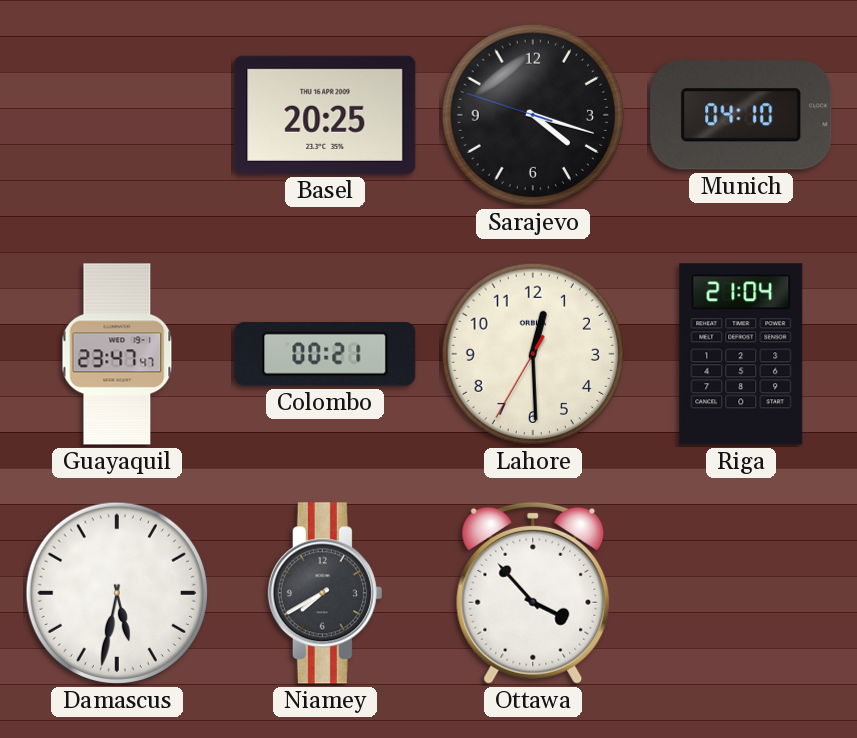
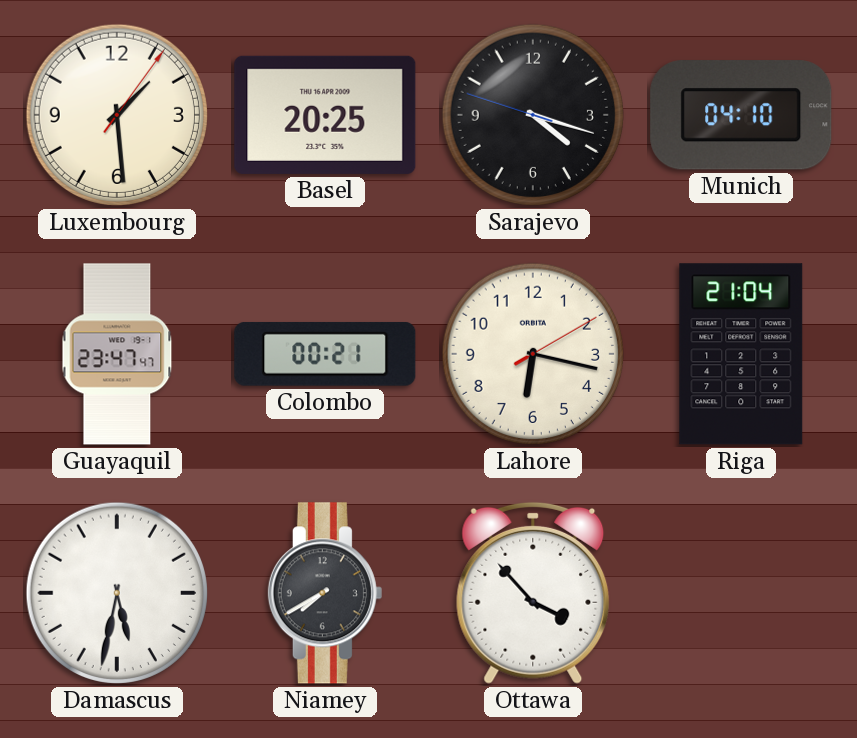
Luxembourg: none -> 1:29
Lahore: 12:29 -> 6:17
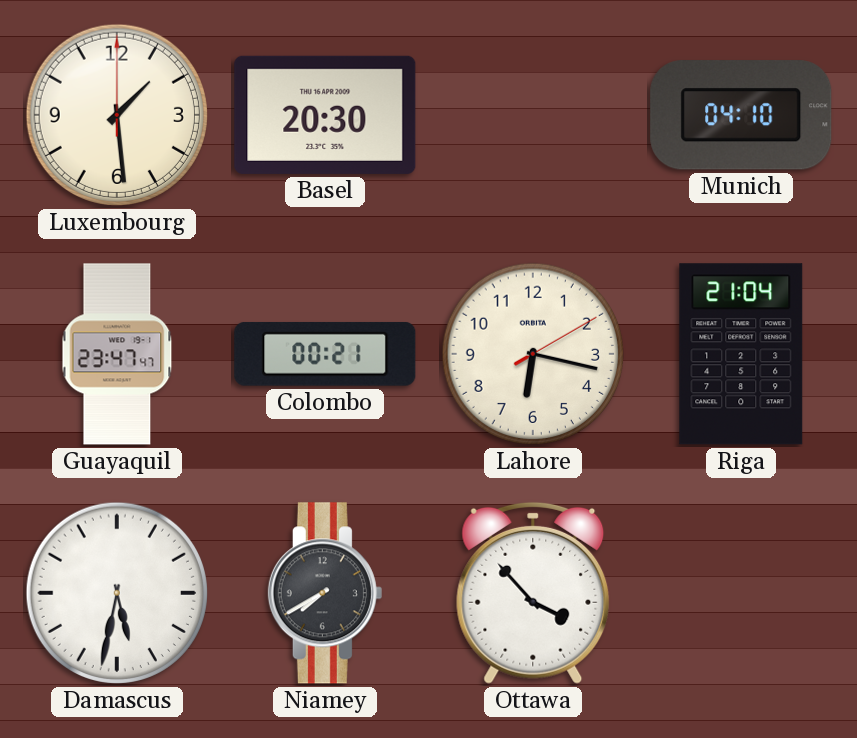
Luxembourg: 1:29:06 -> 1:29:00
Basel: 20:25 -> 20:30
Sarajevo: 4:17 -> none
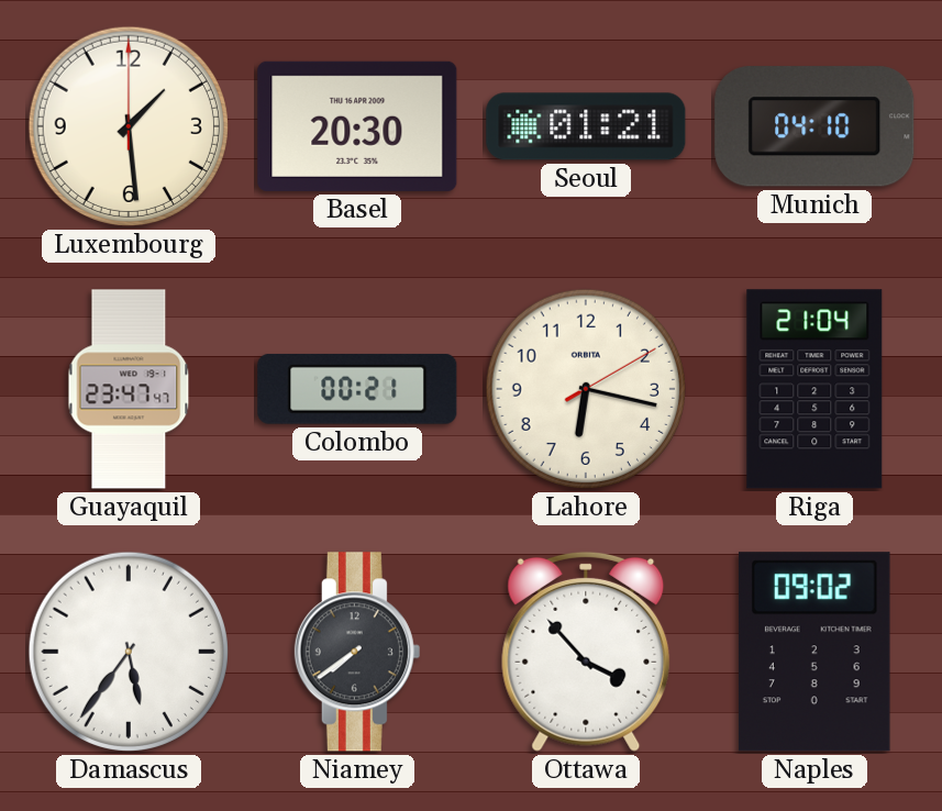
Seoul: none -> 01:21
Damascus: 5:32 -> 5:36
Niamey: 7:40 -> 7:39
Naples: none -> 09:02
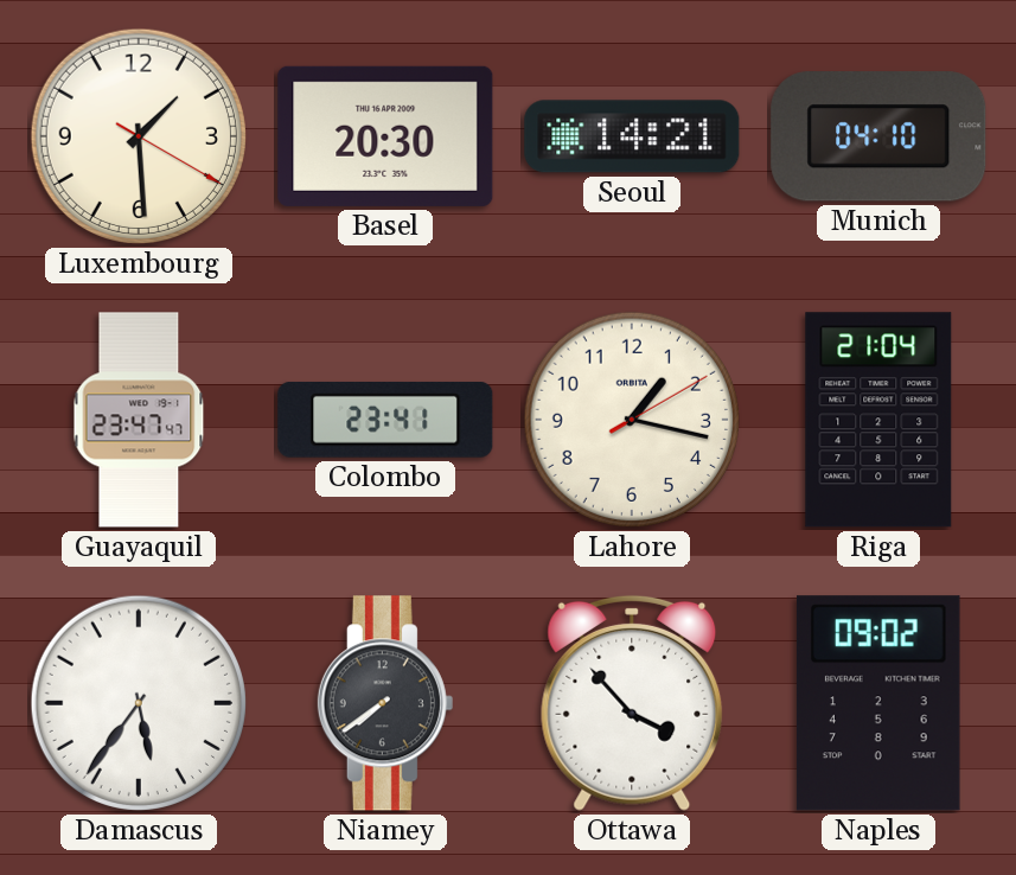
Luxembourg: 1:29:00 -> 1:29:20
Seoul: 01:21 -> 14:21
Colombo: 00:21 -> 23:41
Lahore: 6:17 -> 1:17
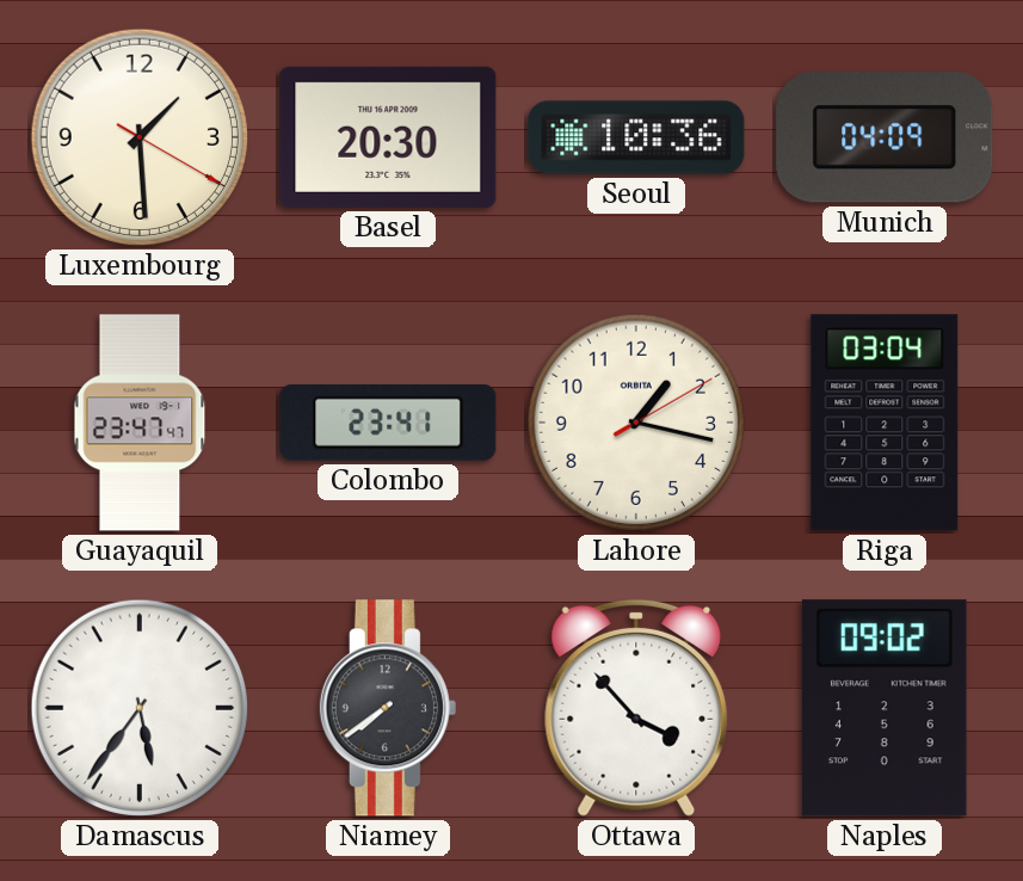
Seoul: 14:21 -> 10:36
Munich: 04:10 -> 04:09
Riga: 21:04 -> 03:04
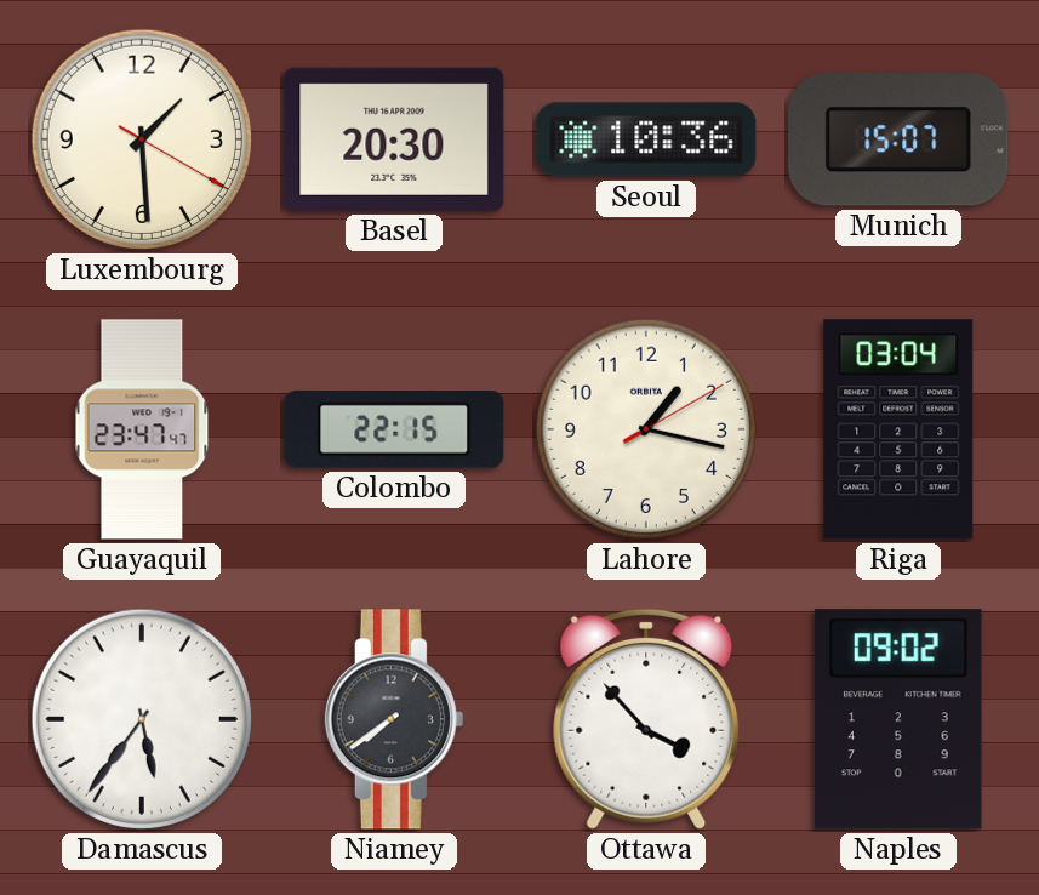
Munich: 04:09 -> 15:07
Colombo: 23:41 -> 22:15
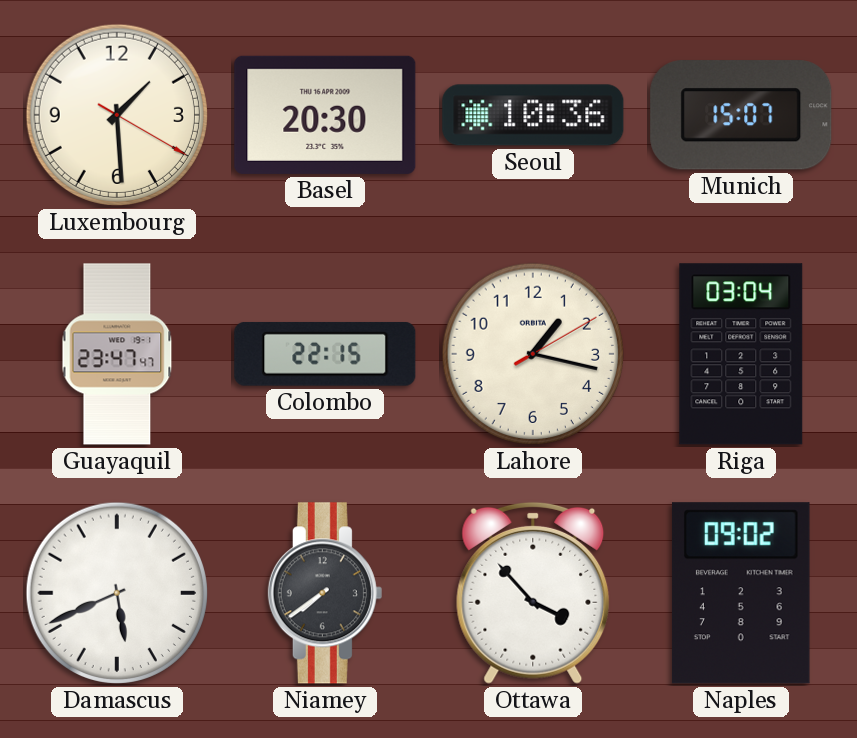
Damascus: 5:36 -> 5:41
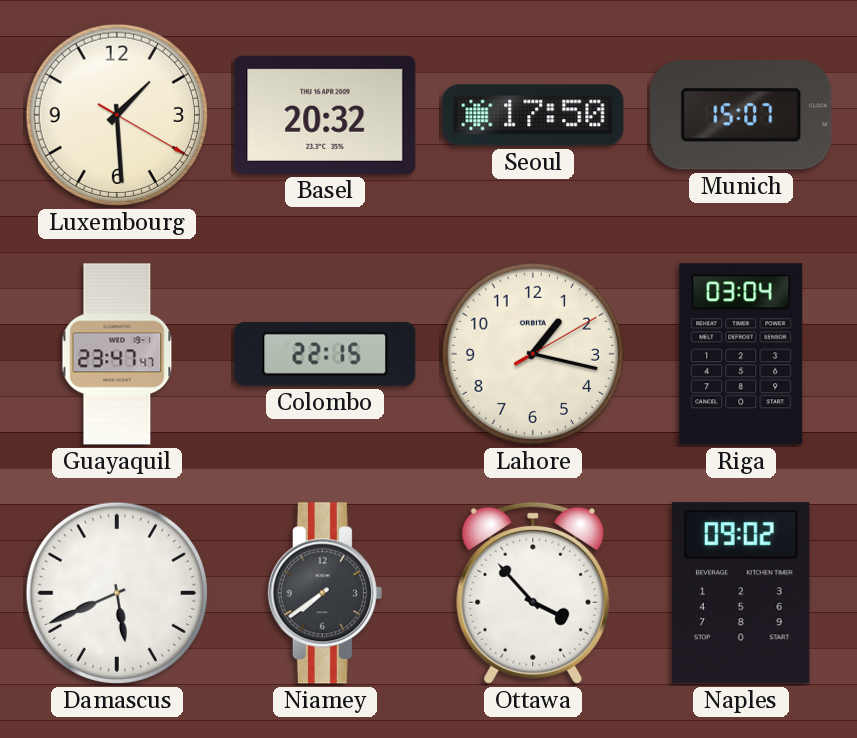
Basel: 20:30 -> 20:32
Seoul: 10:36 -> 17:50
